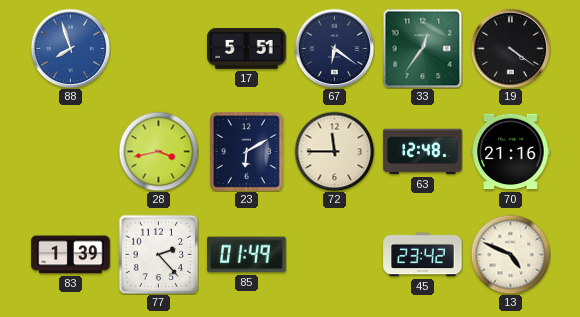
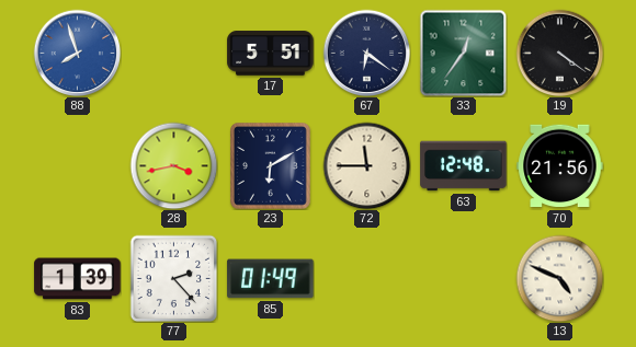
70: 21:16 -> 21:56
45: 23:42 -> none
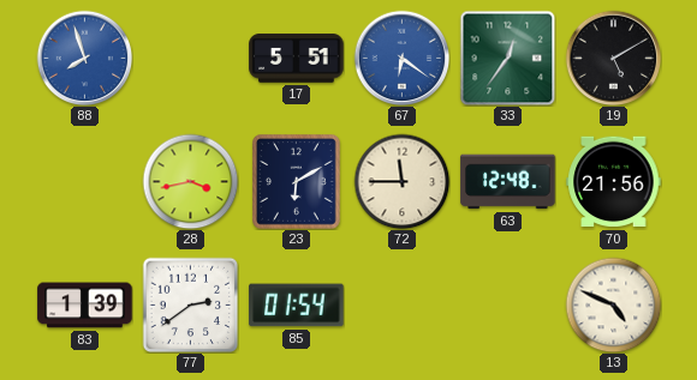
67 dial: navy -> blue
19: 4:21 -> 5:10
77: 2:23 -> 2:39
85: 01:49 -> 01:54
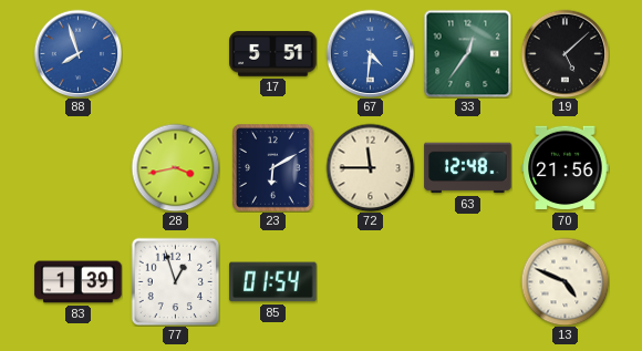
67: 6:21 -> 4:31
19: 5:10 -> 5:08
77: 2:39 -> 12:57
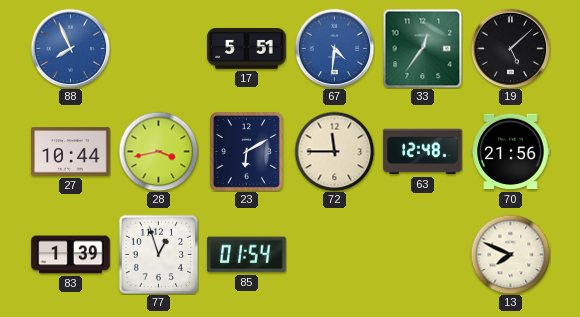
88: 7:57 -> 7:56
27: none -> 10:44
13: 4:49 -> 7:49
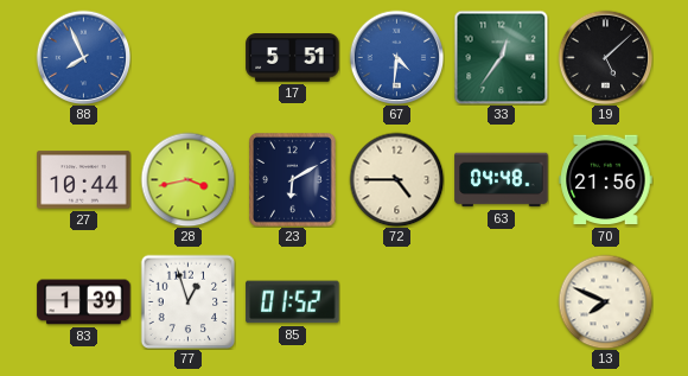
72: 11:45 -> 4:45
63: 12:48 -> 04:48
85: 01:54 -> 01:52
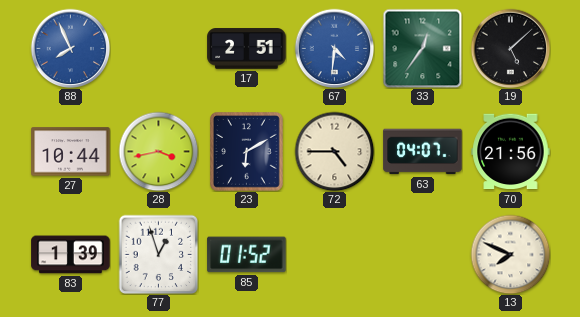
17: 5:51 -> 2:51
63: 04:48 -> 04:07
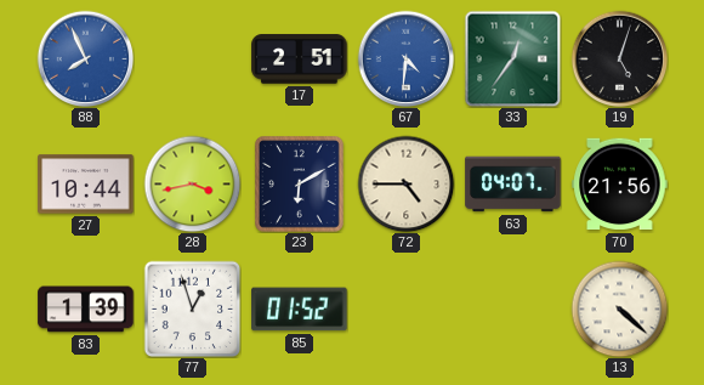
19: 5:08 -> 5:03
13: 7:49 -> 4:22
